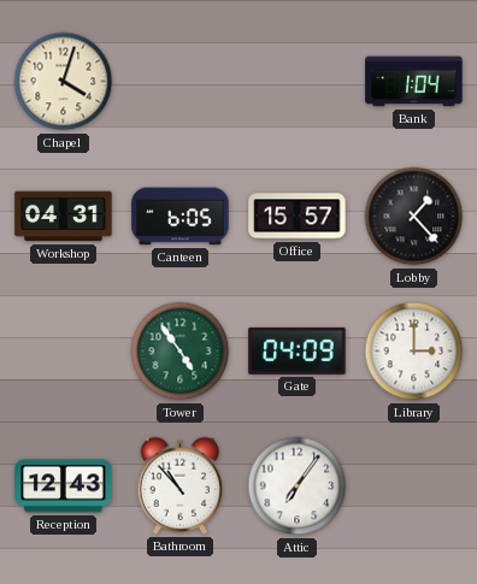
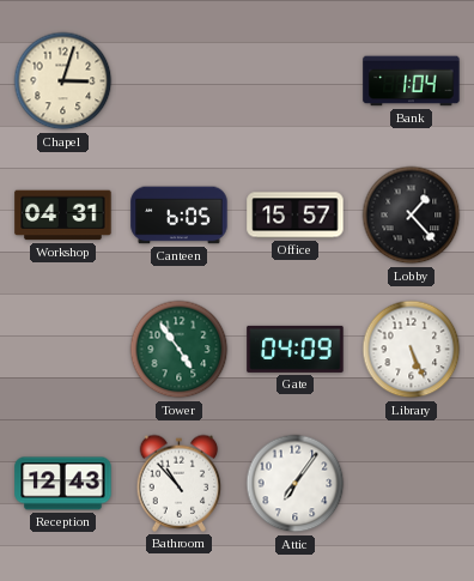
Chapel: 4:03 -> 3:03
Library: 3:00 -> 5:26
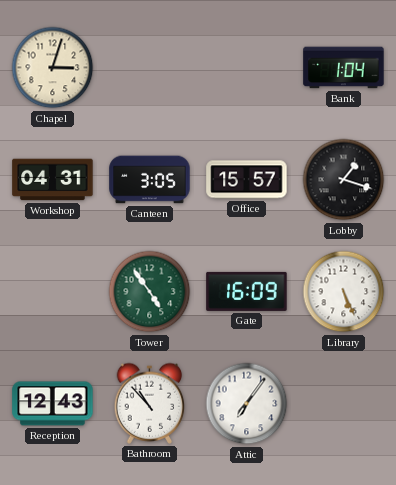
Canteen: 6:05 -> 3:05
Lobby: 1:23 -> 1:18
Gate: 04:09 -> 16:09
